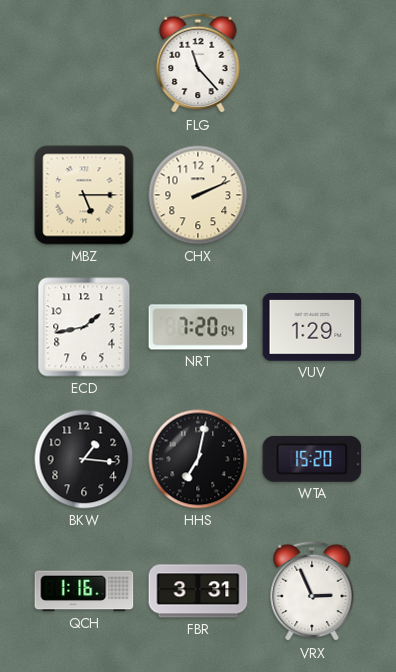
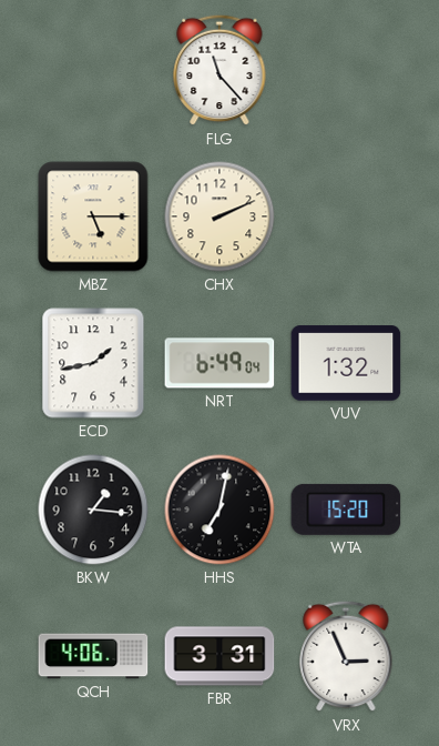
NRT: 7:20 -> 6:49
VUV: 1:29 -> 1:32
QCH: 1:16 -> 4:06
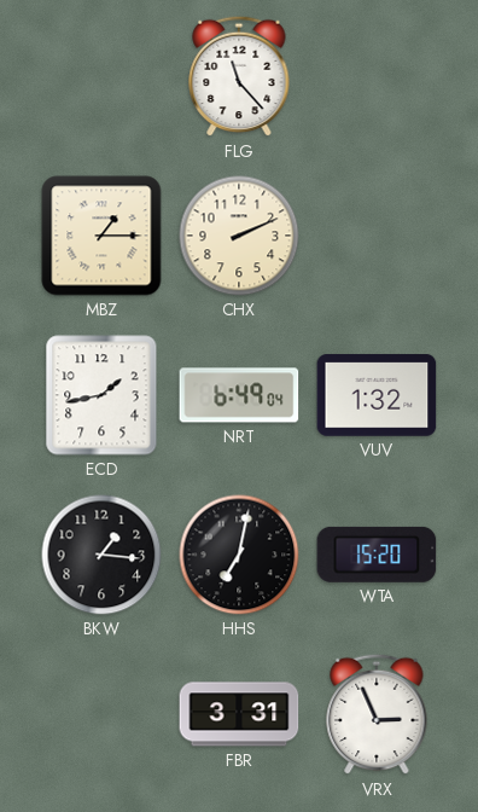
MBZ: 5:15 -> 1:15
QCH: 4:06 -> none
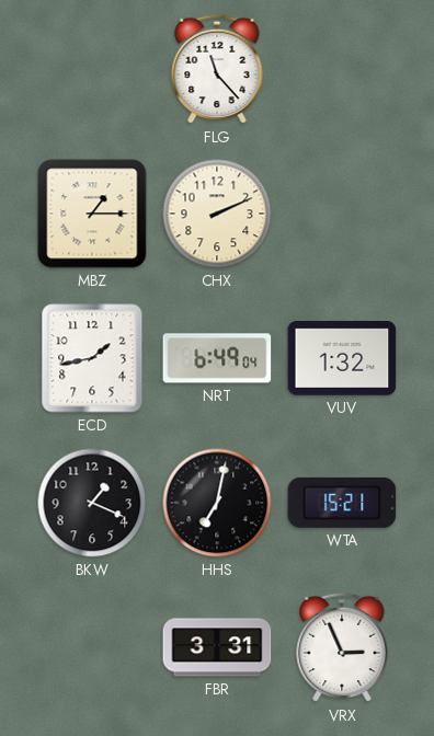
BKW: 1:16 -> 1:19
WTA: 15:20 -> 15:21
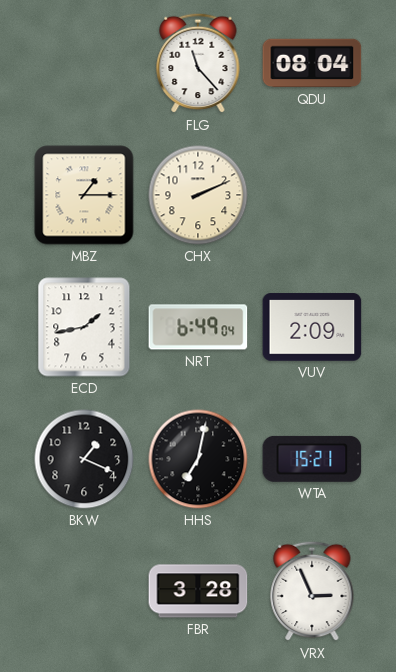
QDU: none -> 08:04
VUV: 1:32 -> 2:09
FBR: 3:31 -> 3:28
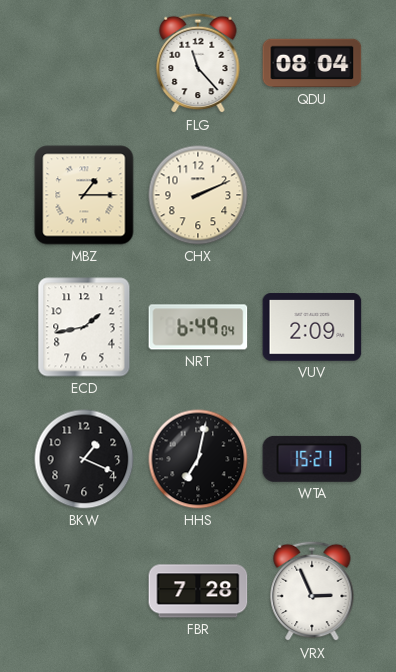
FBR: 3:28 -> 7:28
